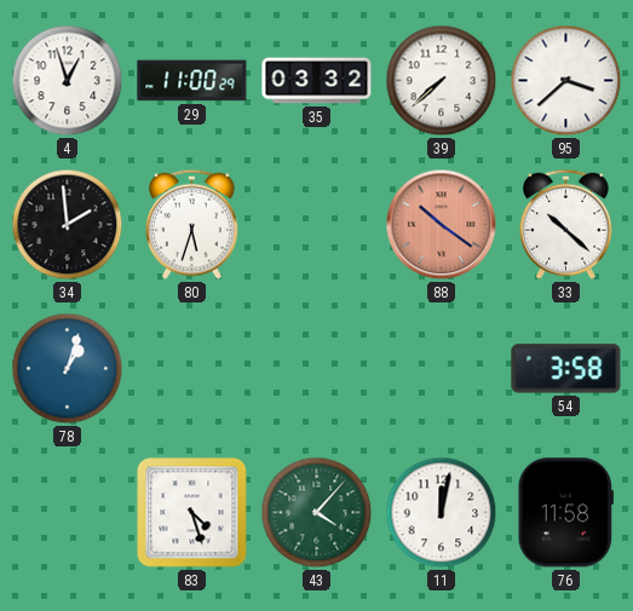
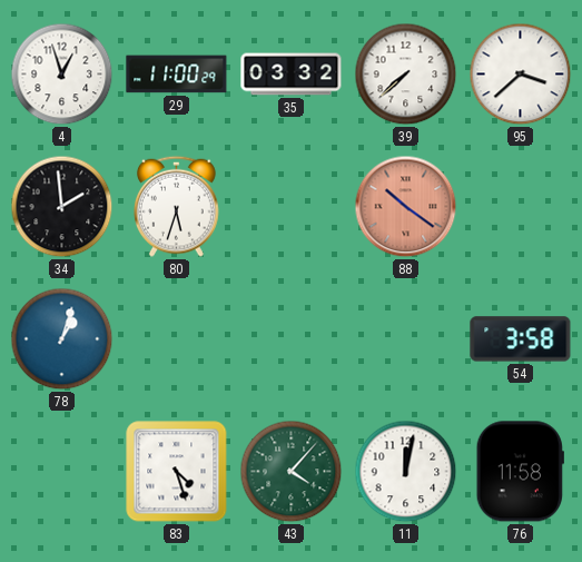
33: 10:22 -> none
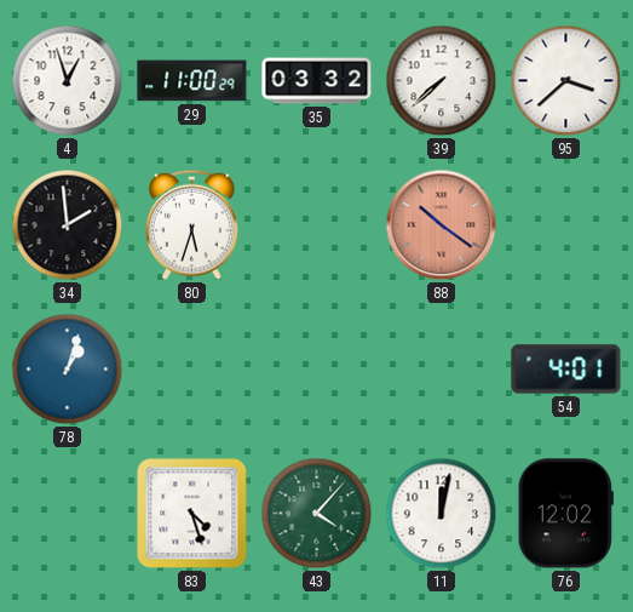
54: 3:58 -> 4:01
76: 11:58 -> 12:02
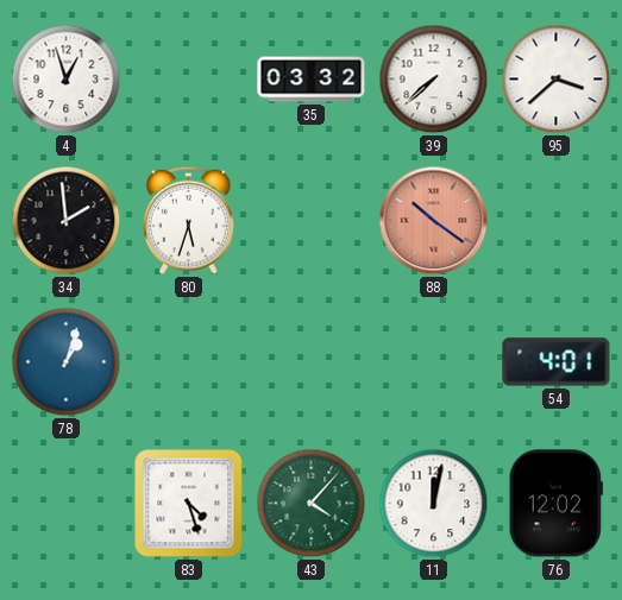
29: 11:00 -> none
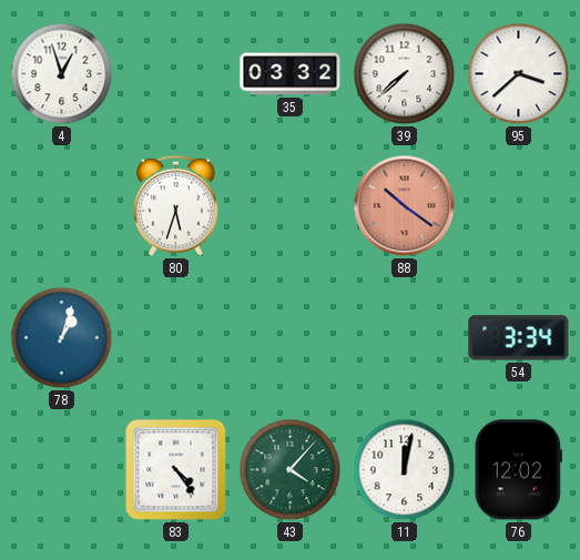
34: 1:59 -> none
54: 4:01 -> 3:34
83: 4:27 -> 4:24
